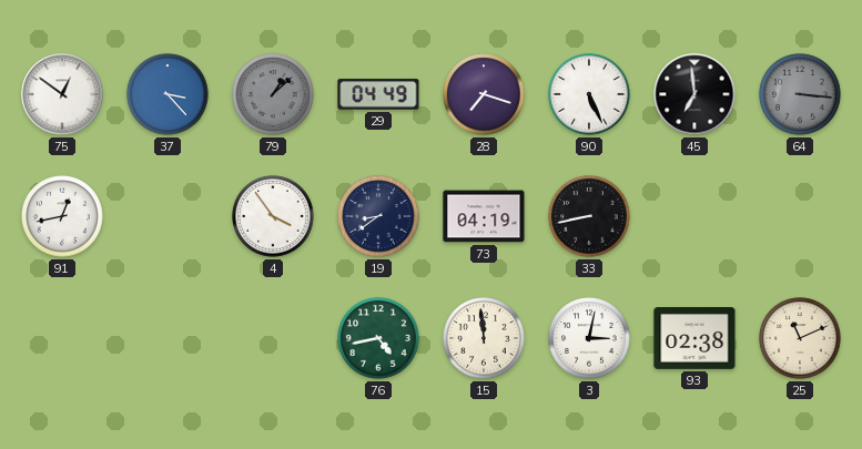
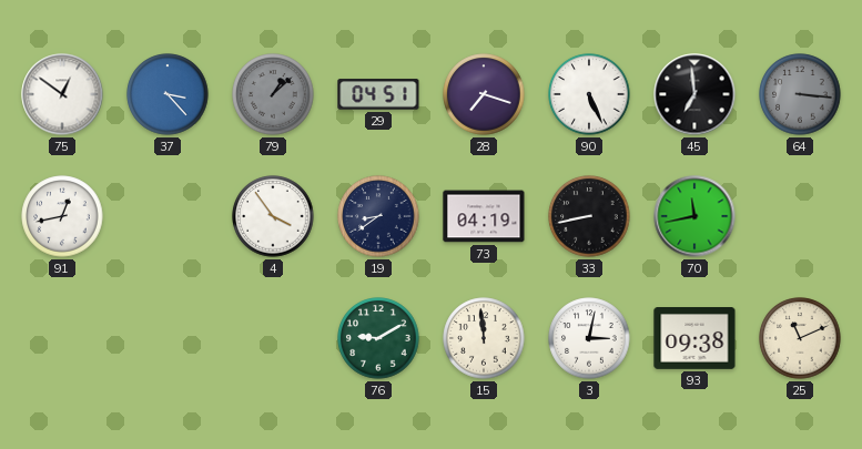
29: 04:49 -> 04:51
70: none -> 11:43
76: 4:43 -> 9:10
93: 02:38 -> 09:38
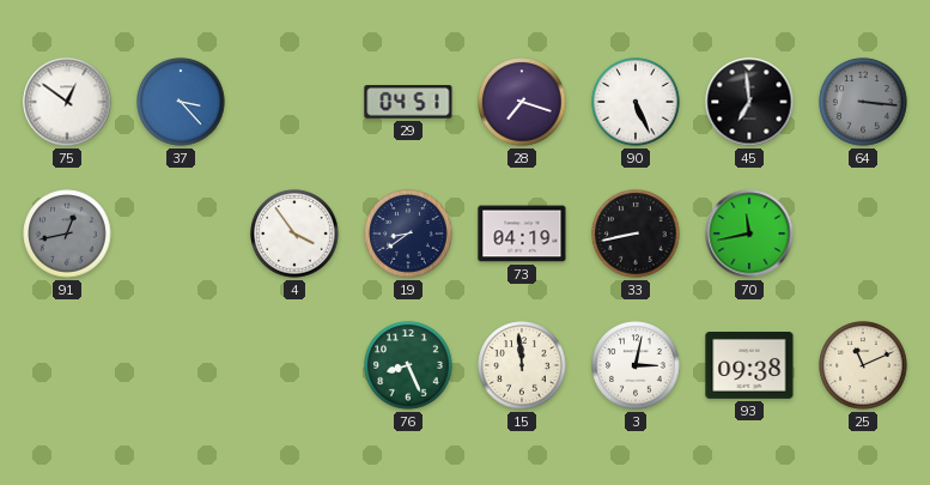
79: 1:08 -> none
91 dial: white -> grey
76: 9:10 -> 8:26
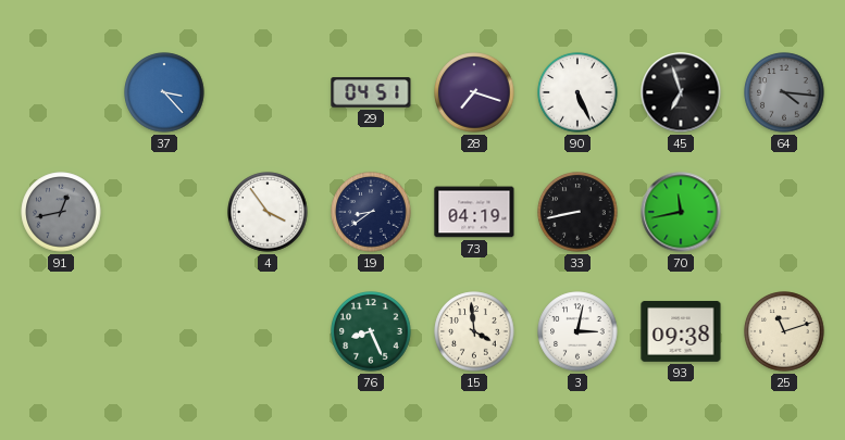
75: 12:51 -> none
45: 6:59 -> 6:57
64: 3:16 -> 4:16
15: 11:59 -> 3:59
25: 11:11 -> 11:12
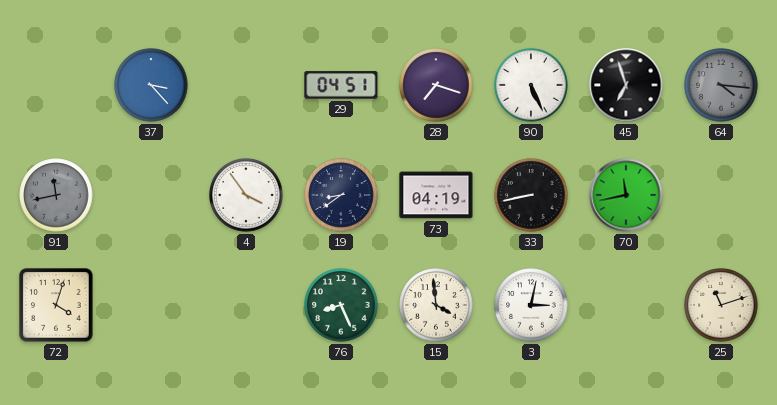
91: 12:43 -> 11:43
72: none -> 4:03
93: 09:38 -> none
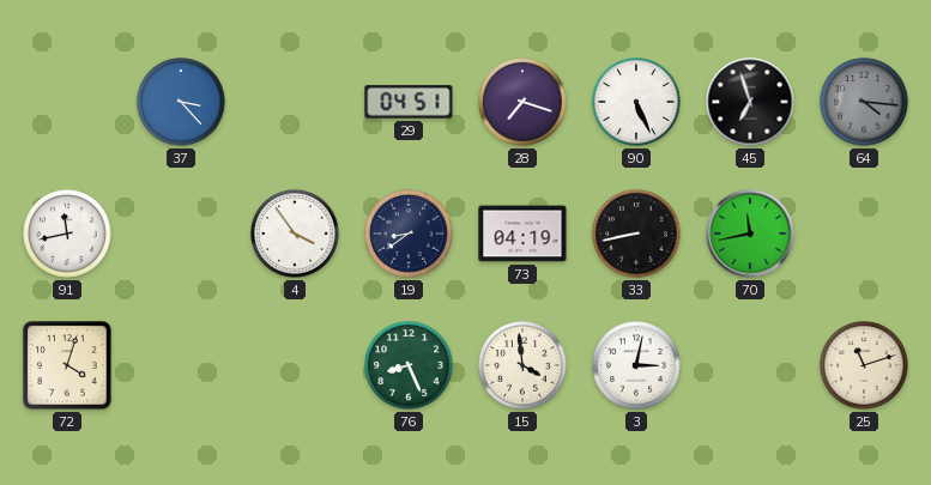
91 dial: grey -> white
